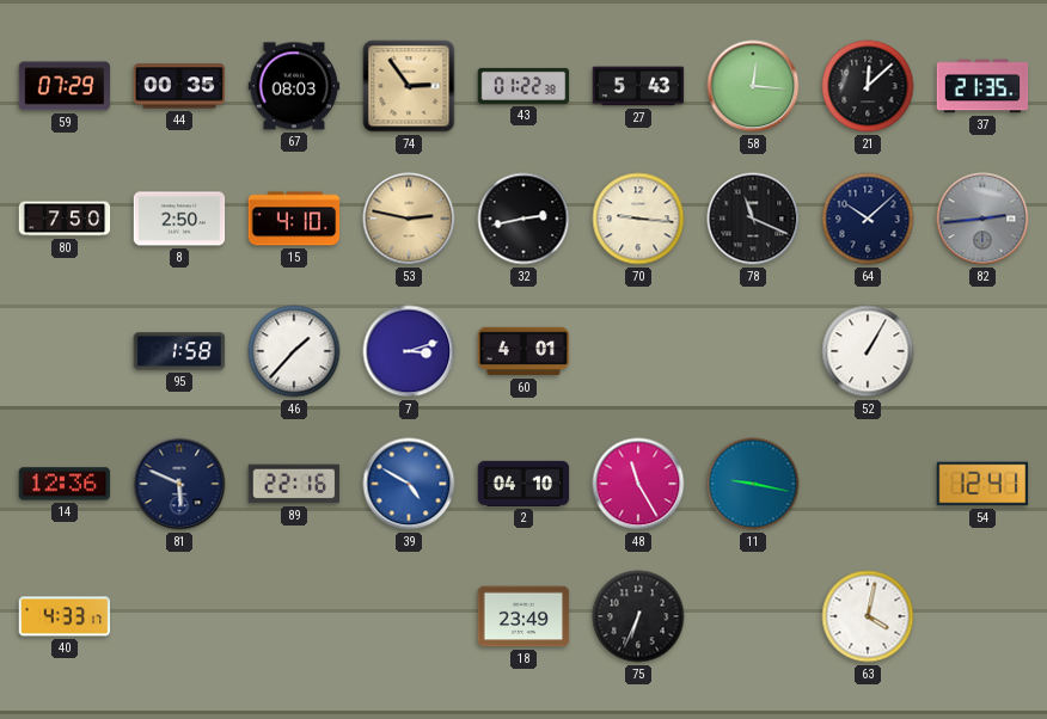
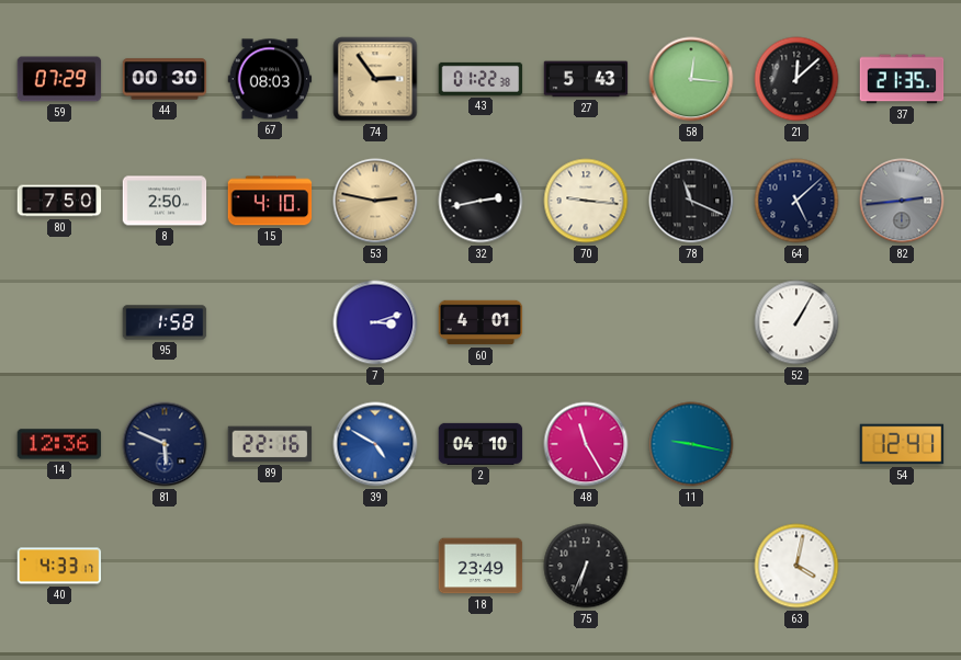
44: 00:35 -> 00:30
64: 10:08 -> 5:08
46: 1:37 -> none
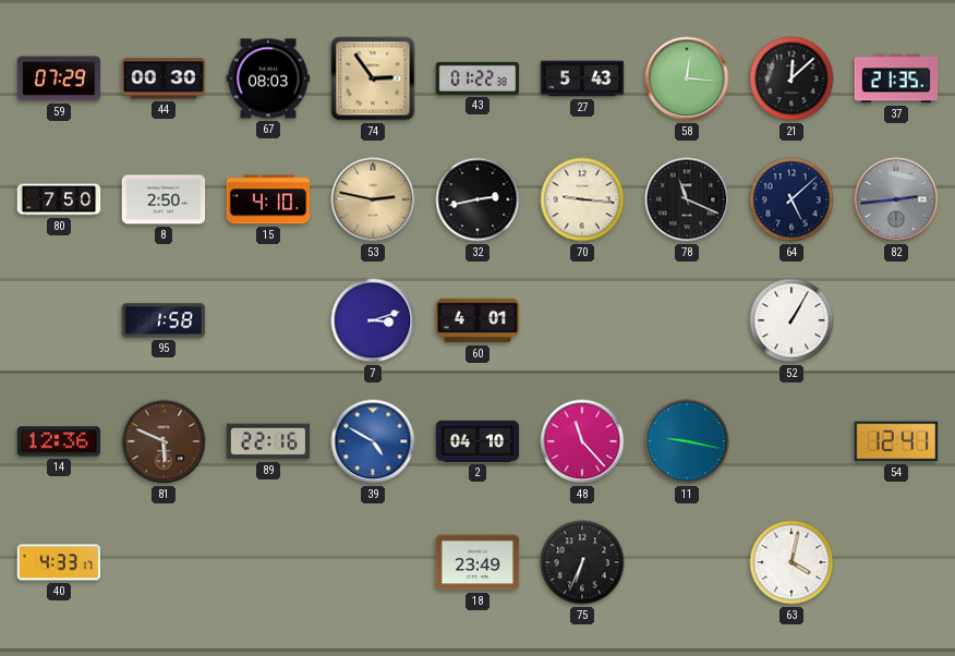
81 dial: navy -> brown
48: 11:25 -> 11:23
